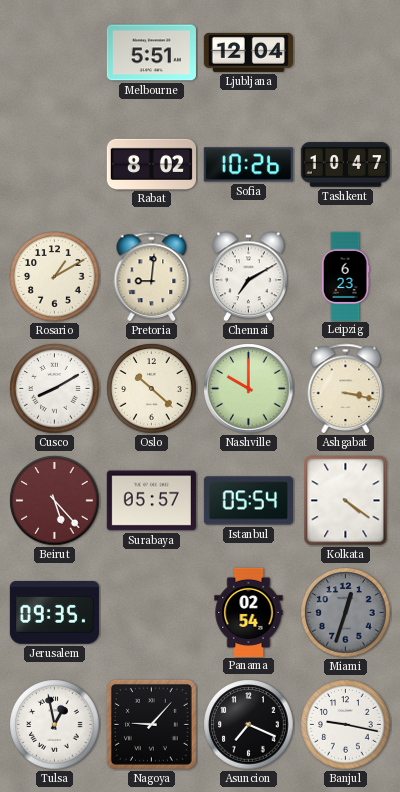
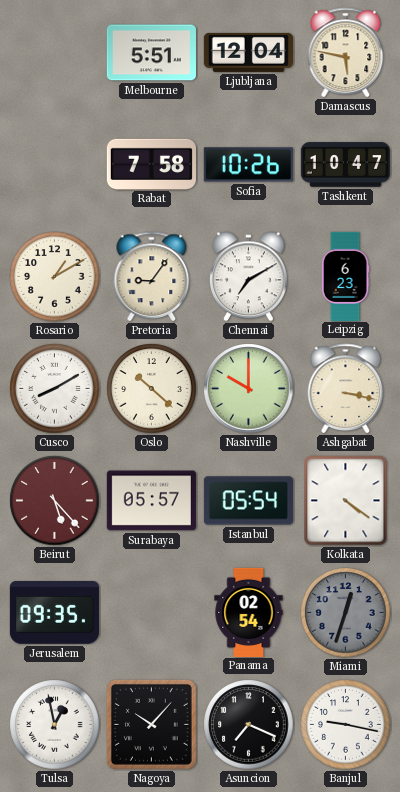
Damascus: none -> 5:47
Rabat: 8:02 -> 7:58
Pretoria: 9:01 -> 9:06
Nagoya: 9:07 -> 10:07
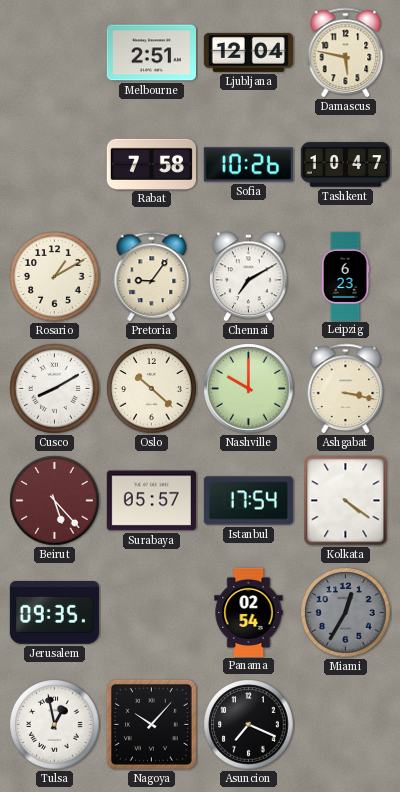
Melbourne: 5:51 -> 2:51
Istanbul: 05:54 -> 17:54
Miami: 12:33 -> 12:35
Banjul: 9:17 -> none
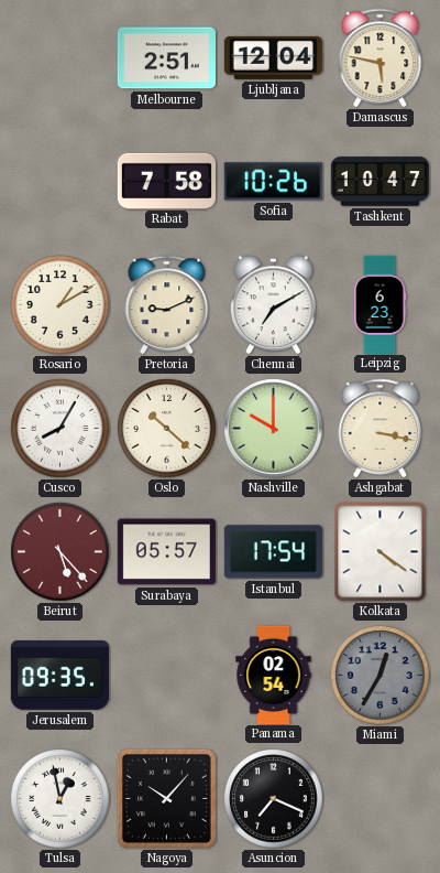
Pretoria: 9:06 -> 9:11
Cusco: 8:10 -> 8:05
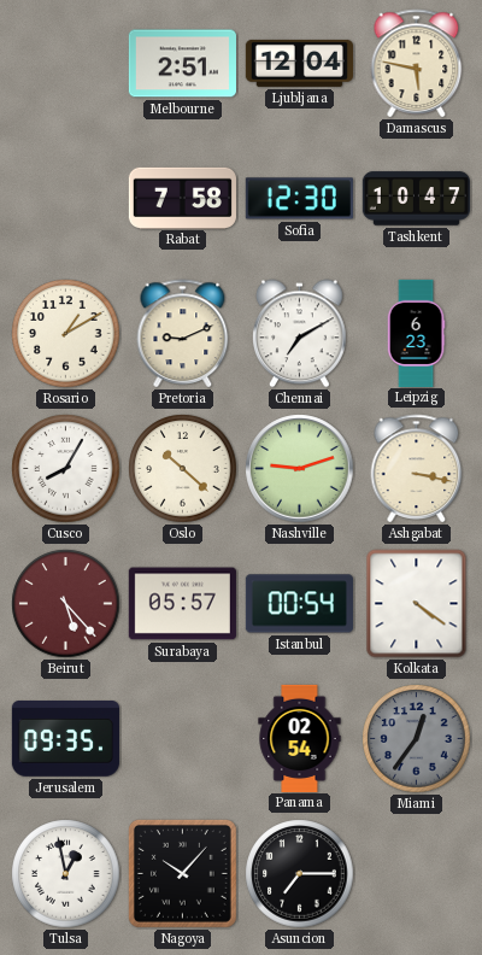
Sofia: 10:26 -> 12:30
Nashville: 10:00 -> 9:12
Istanbul: 17:54 -> 00:54
Miami: 12:35 -> 12:36
Asuncion: 7:19 -> 7:15
